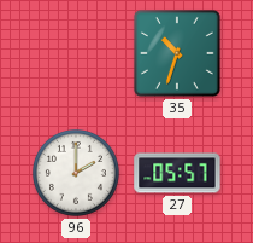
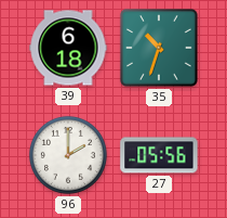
39: none -> 6:18
27: 05:57 -> 05:56
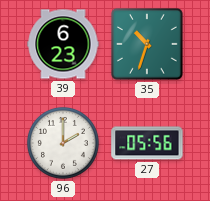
39: 6:18 -> 6:23
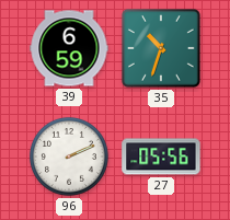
39: 6:23 -> 6:59
96: 2:00 -> 2:11
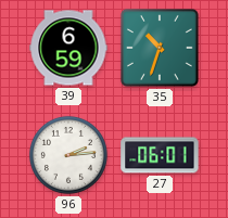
96: 2:11 -> 2:14
27: 05:56 -> 06:01
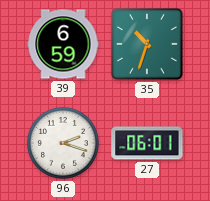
96: 2:14 -> 2:18
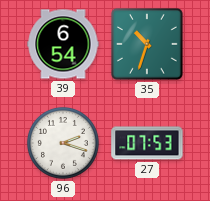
39: 6:59 -> 6:54
27: 06:01 -> 07:53
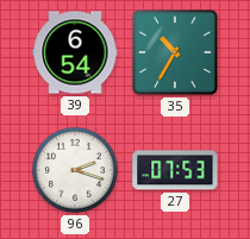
35: 10:33 -> 10:35
